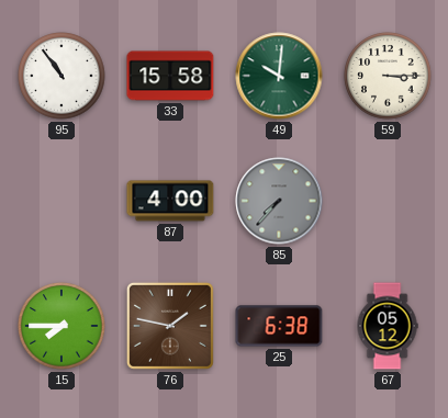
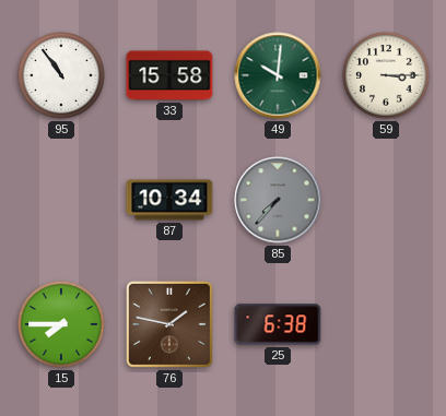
87: 4:00 -> 10:34
67: 05:12 -> none
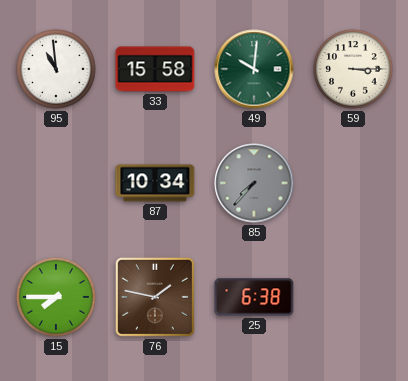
95: 10:54 -> 10:59
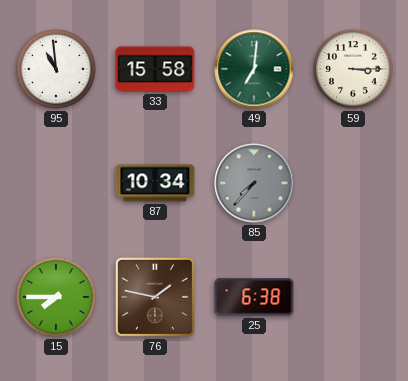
49: 10:01 -> 7:01
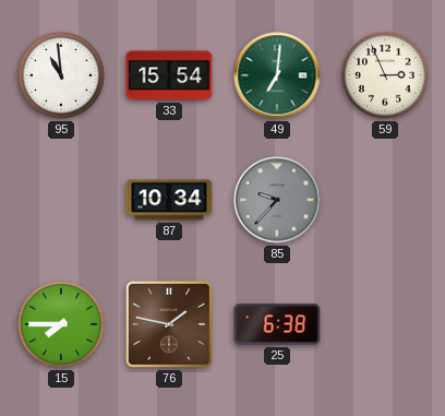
33: 15:58 -> 15:54
59: 3:15 -> 2:56
85: 7:37 -> 9:37
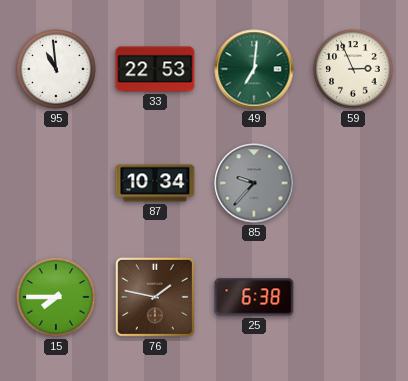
33: 15:54 -> 22:53
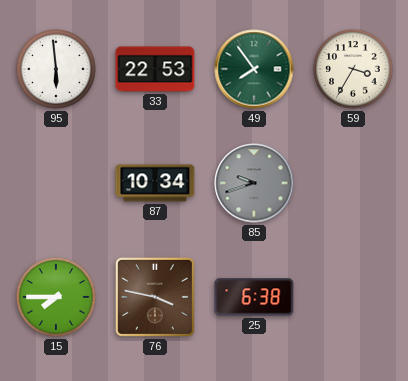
95: 10:59 -> 5:59
49: 7:01 -> 7:54
59: 2:56 -> 3:35
85: 9:37 -> 9:42
76: 1:47 -> 3:47
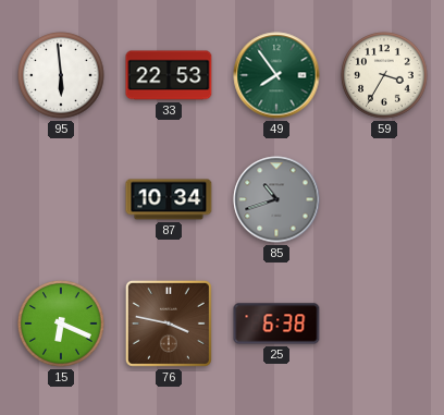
85: 9:42 -> 10:42
15: 7:45 -> 6:19
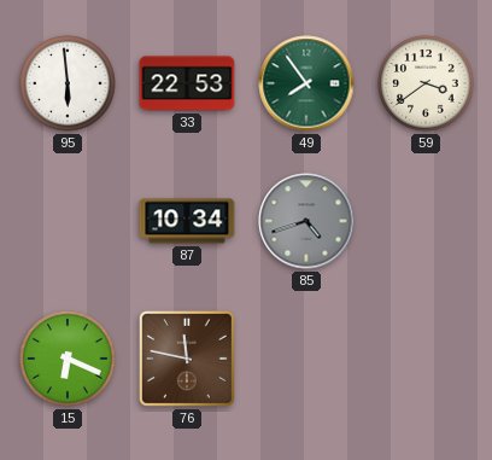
59: 3:35 -> 3:39
85: 10:42 -> 4:42
76: 3:47 -> 11:47
25: 6:38 -> none
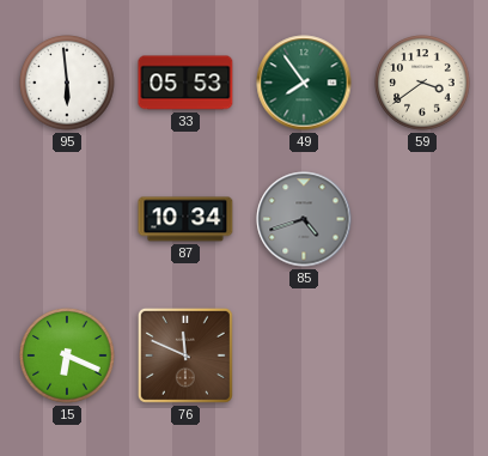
33: 22:53 -> 05:53
76: 11:47 -> 11:49
